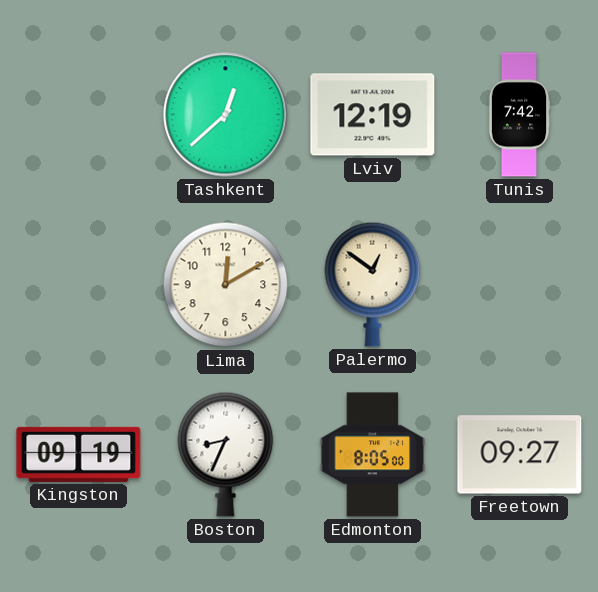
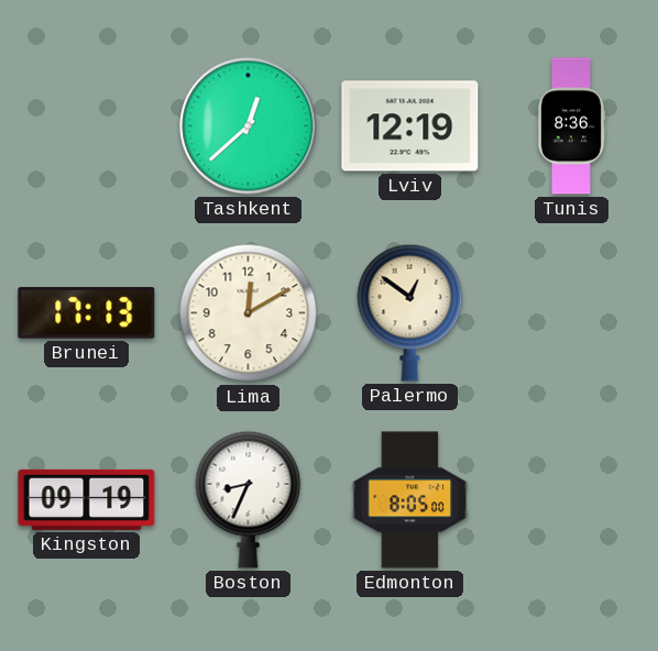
Tunis: 7:42 -> 8:36
Brunei: none -> 17:13
Freetown: 09:27 -> none
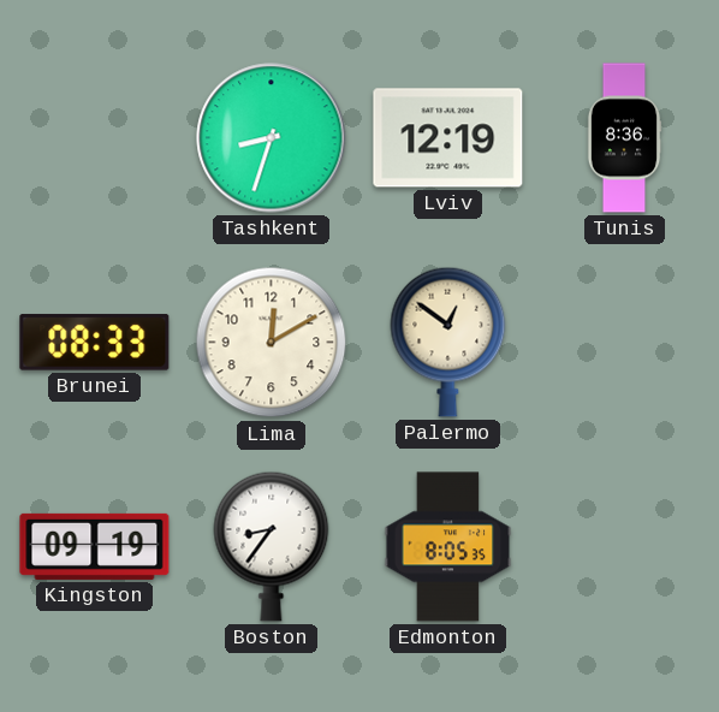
Tashkent: 12:38 -> 8:33
Brunei: 17:13 -> 08:33
Boston: 8:34 -> 8:36
Edmonton: 8:05:00 -> 8:05:35
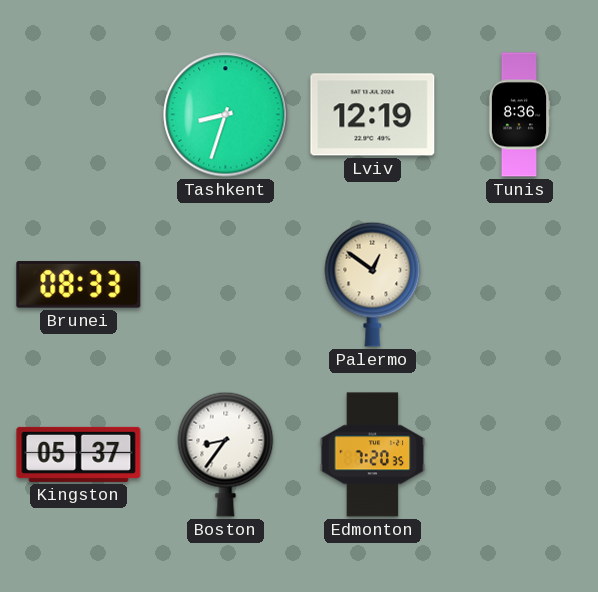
Lima: 12:10 -> none
Kingston: 09:19 -> 05:37
Edmonton: 8:05 -> 7:20
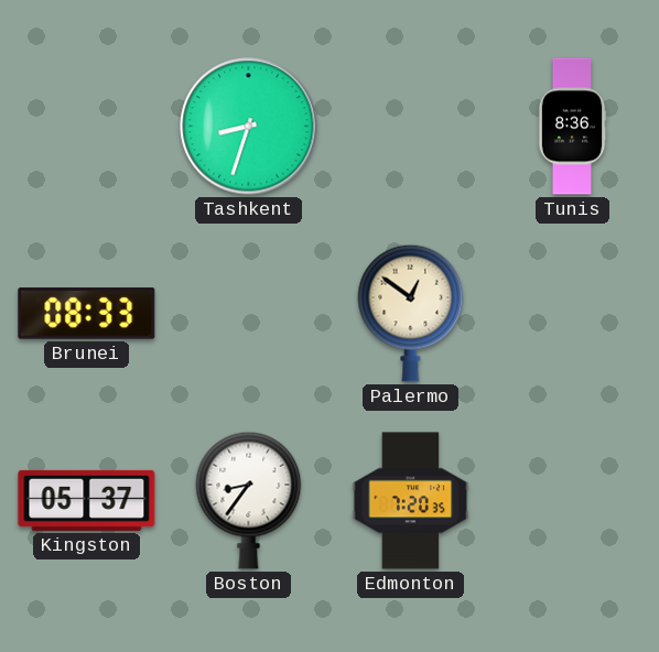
Lviv: 12:19 -> none
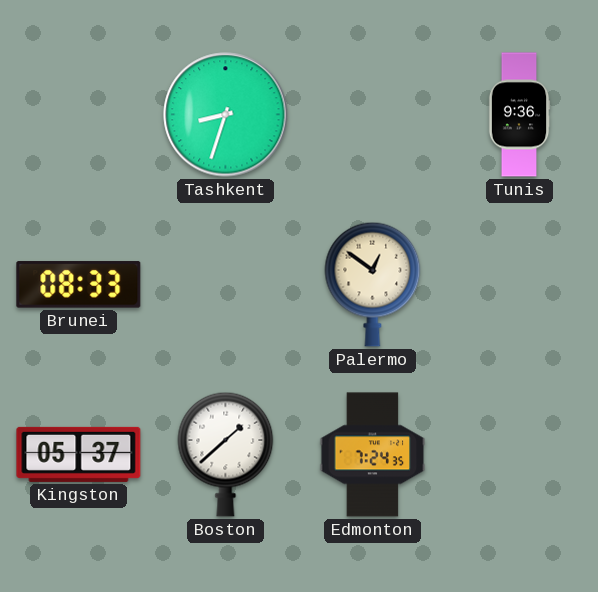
Tunis: 8:36 -> 9:36
Boston: 8:36 -> 1:38
Edmonton: 7:20 -> 7:24
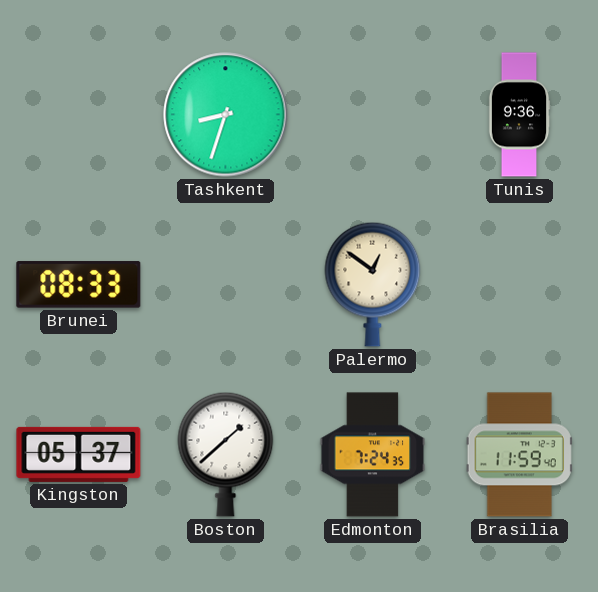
Brasilia: none -> 11:59
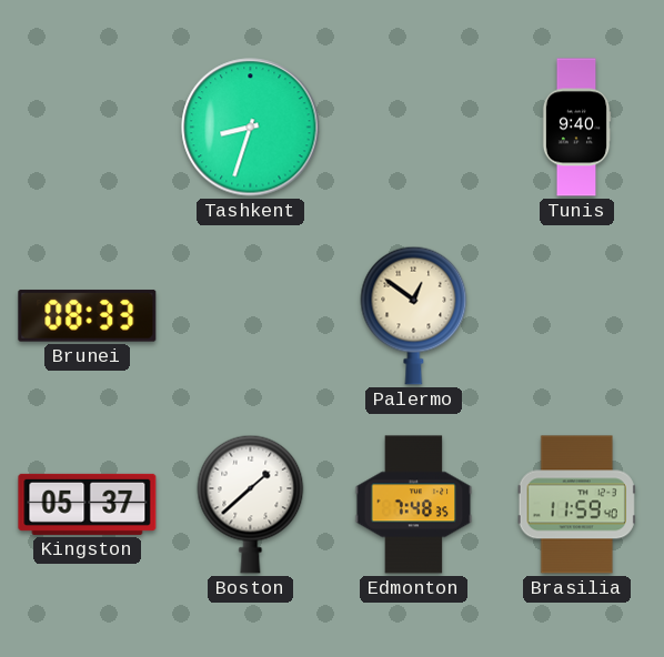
Tunis: 9:36 -> 9:40
Edmonton: 7:24 -> 7:48
